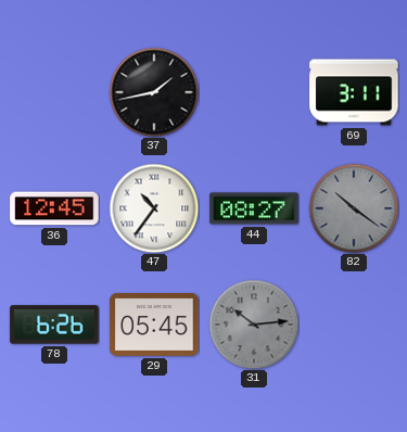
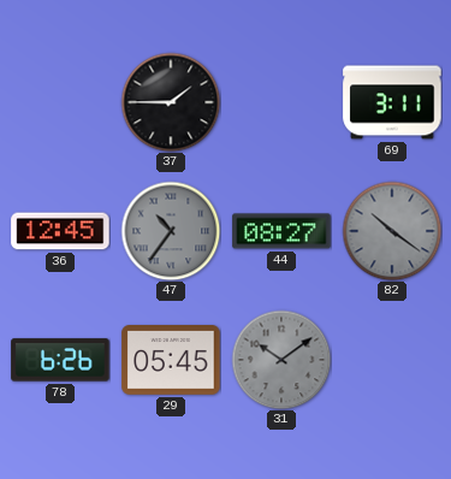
37: 1:43 -> 1:45
47 dial: white -> grey
31: 10:14 -> 10:09
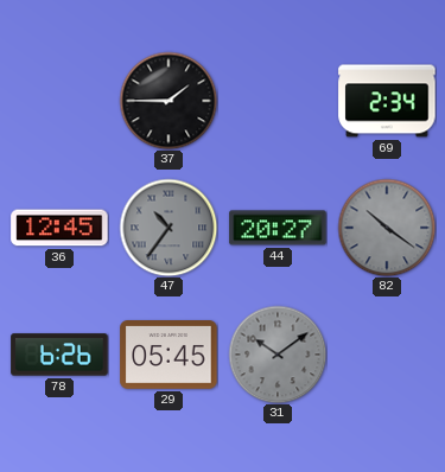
69: 3:11 -> 2:34
44: 08:27 -> 20:27
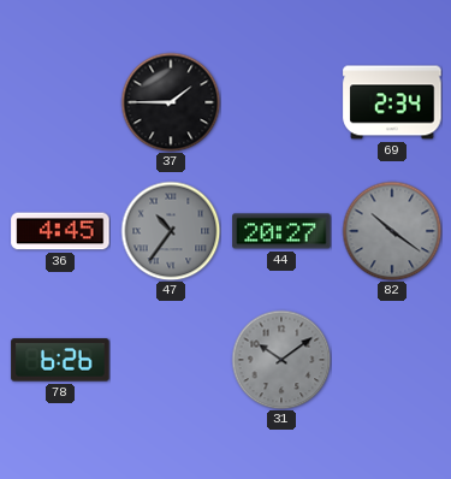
36: 12:45 -> 4:45
29: 05:45 -> none
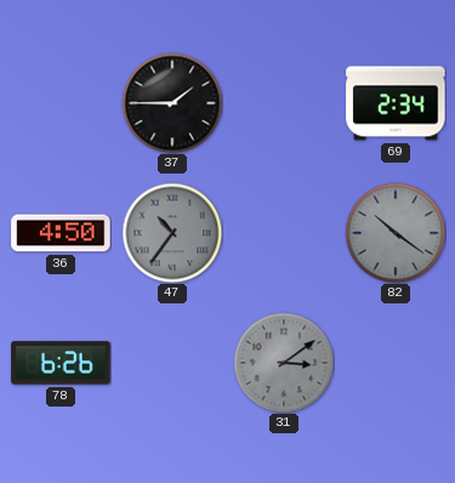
36: 4:45 -> 4:50
44: 20:27 -> none
31: 10:09 -> 3:09
